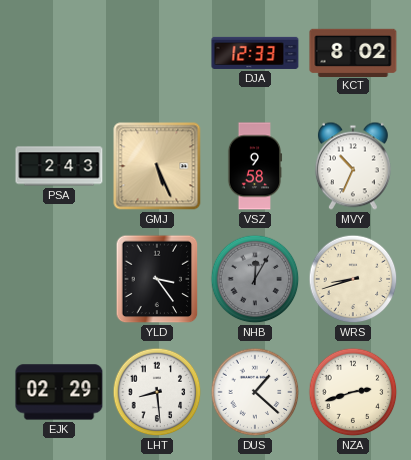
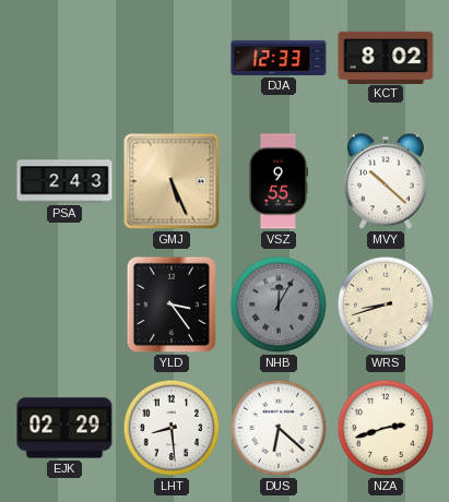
VSZ: 9:58 -> 9:55
MVY: 10:34 -> 10:22
DUS: 1:22 -> 6:22
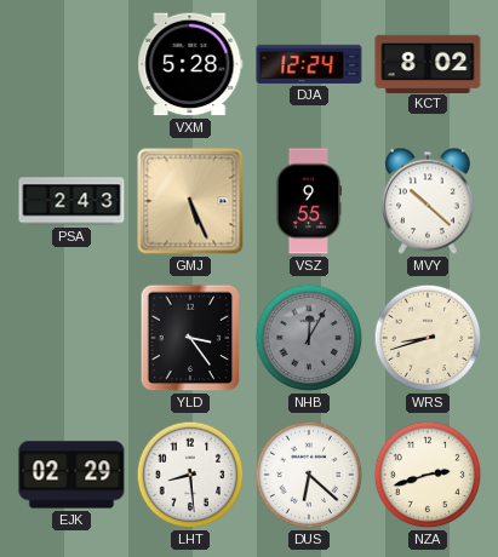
VXM: none -> 5:28
DJA: 12:33 -> 12:24
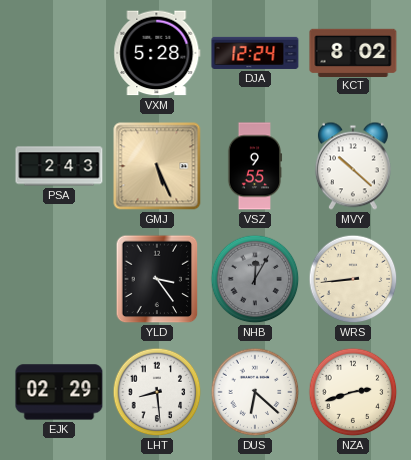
WRS: 8:42 -> 8:44
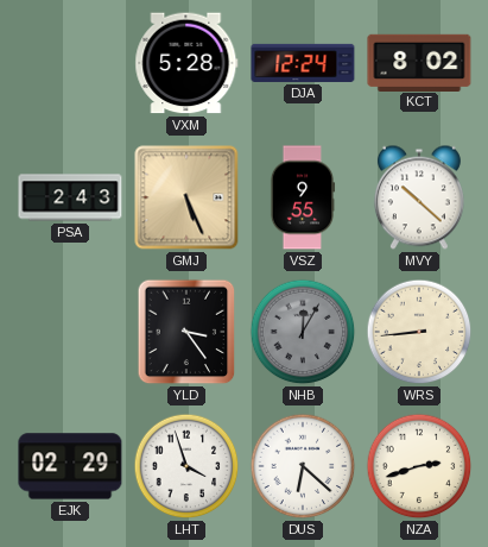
LHT: 8:29 -> 3:57
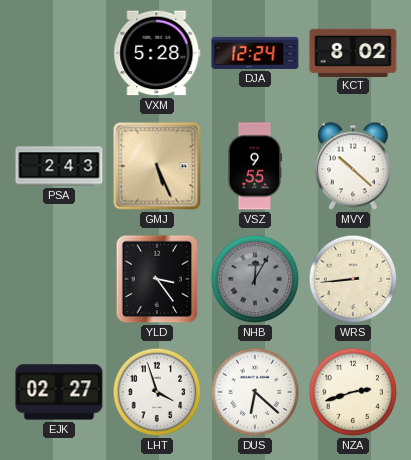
EJK: 02:29 -> 02:27
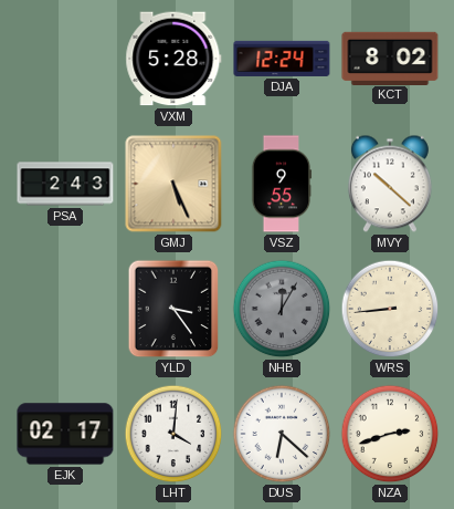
EJK: 02:27 -> 02:17
LHT: 3:57 -> 4:01
